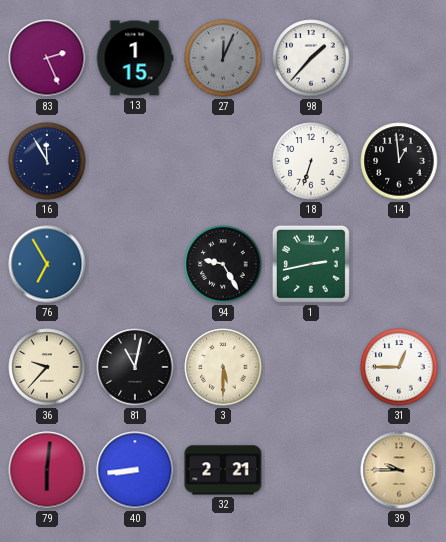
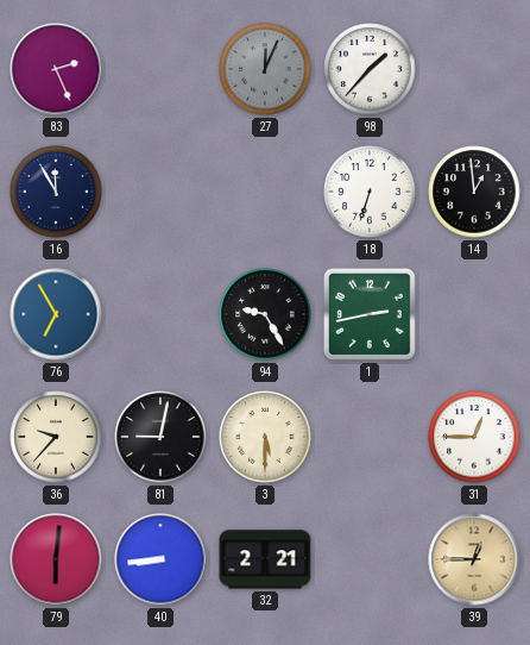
13: 1:15 -> none
81: 11:02 -> 9:02
39: 9:45 -> 12:45
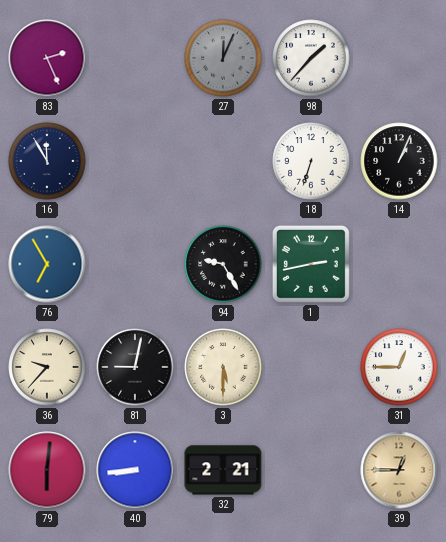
14: 12:59 -> 1:04
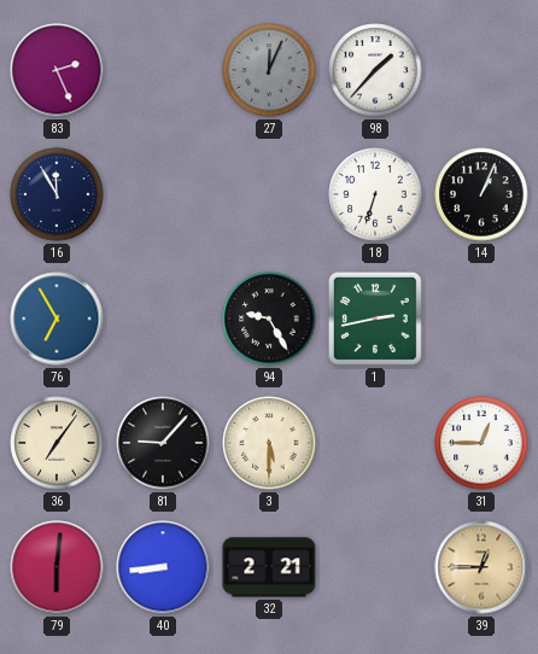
36: 9:37 -> 7:06
81: 9:02 -> 9:07
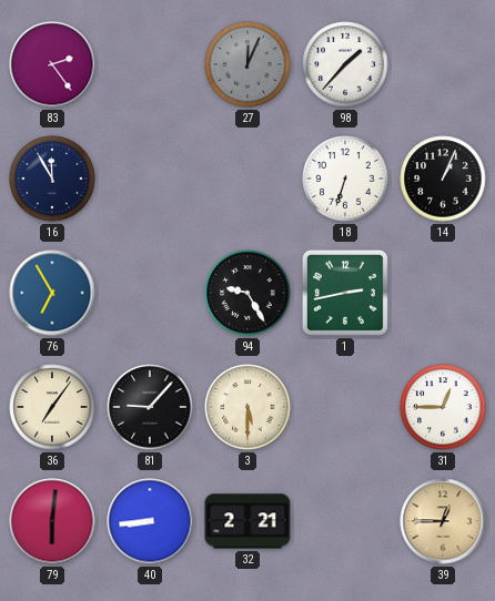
83: 2:26 -> 2:24
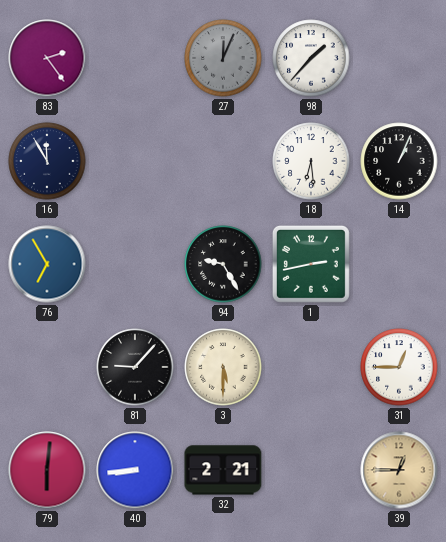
18: 6:33 -> 6:29
36: 7:06 -> none
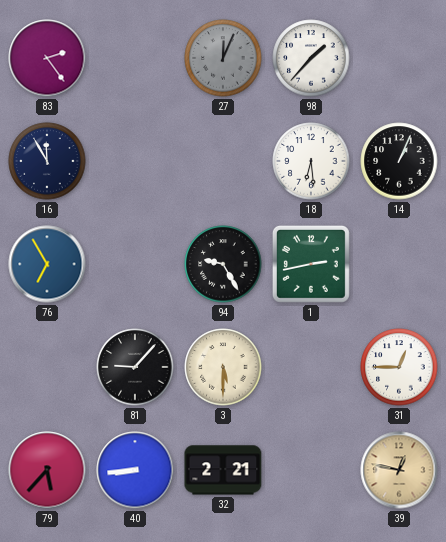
79: 6:01 -> 5:37
39: 12:45 -> 12:47
